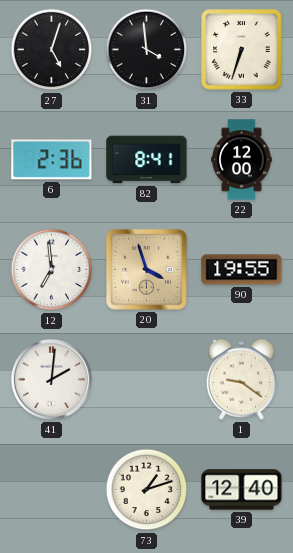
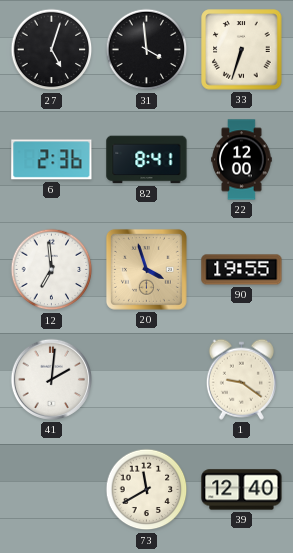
73: 1:12 -> 11:40
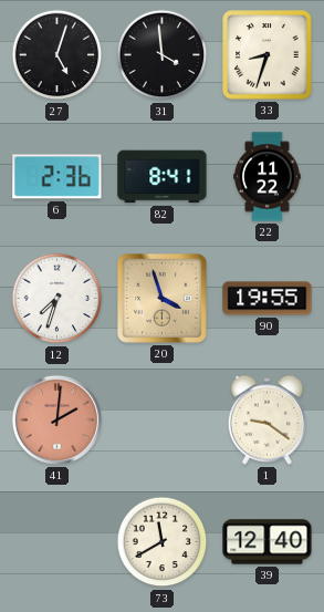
33: 6:33 -> 8:33
22: 12:00 -> 11:22
12: 6:59 -> 7:33
41 dial: white -> salmon
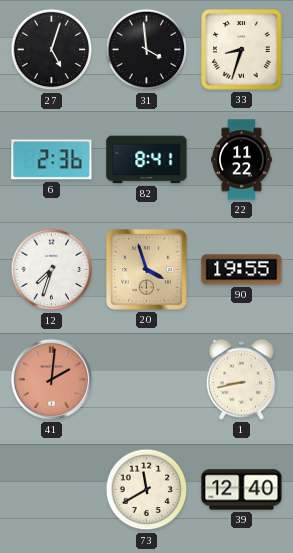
1: 9:21 -> 8:43
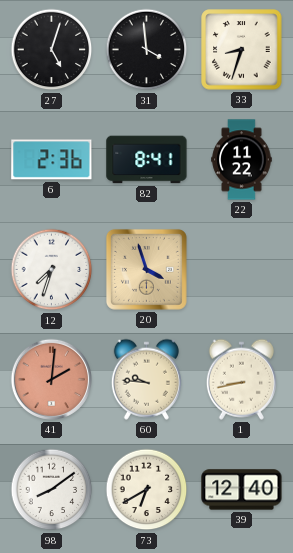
90: 19:55 -> none
60: none -> 9:46
98: none -> 8:09
73: 11:40 -> 6:40
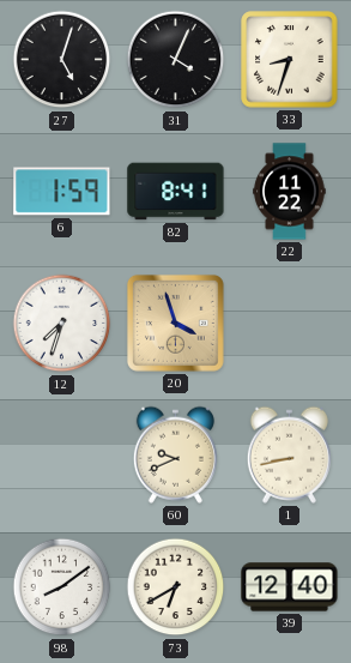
31: 3:59 -> 4:04
6: 2:36 -> 1:59
41: 2:01 -> none
60: 9:46 -> 9:41
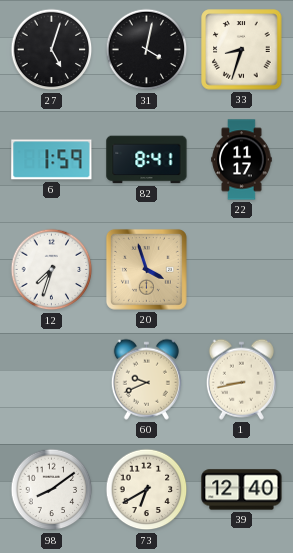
31: 4:04 -> 4:02
22: 11:22 -> 11:17
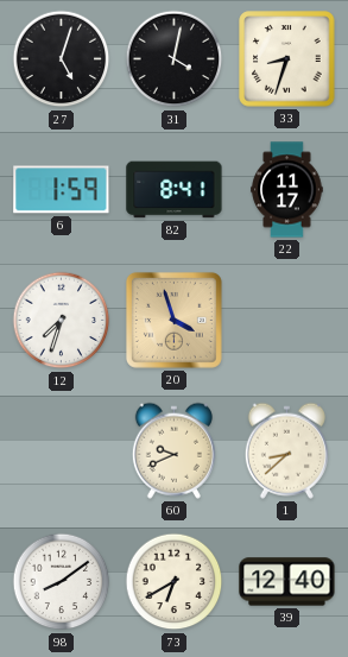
1: 8:43 -> 8:38
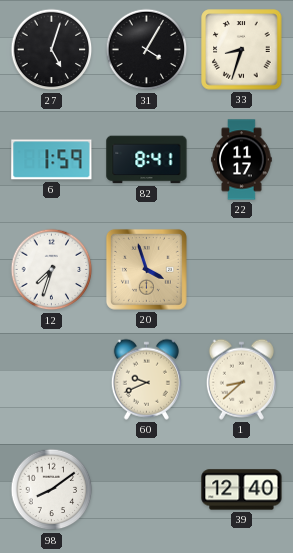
31: 4:02 -> 4:05
73: 6:40 -> none
